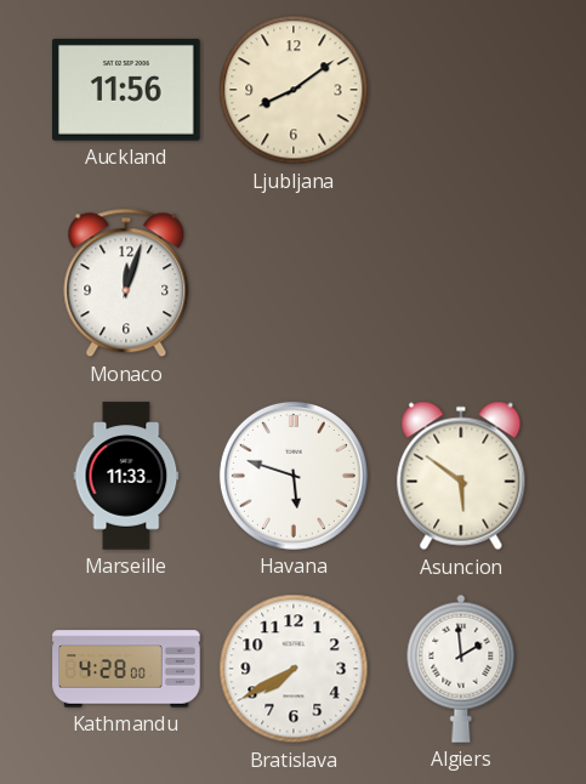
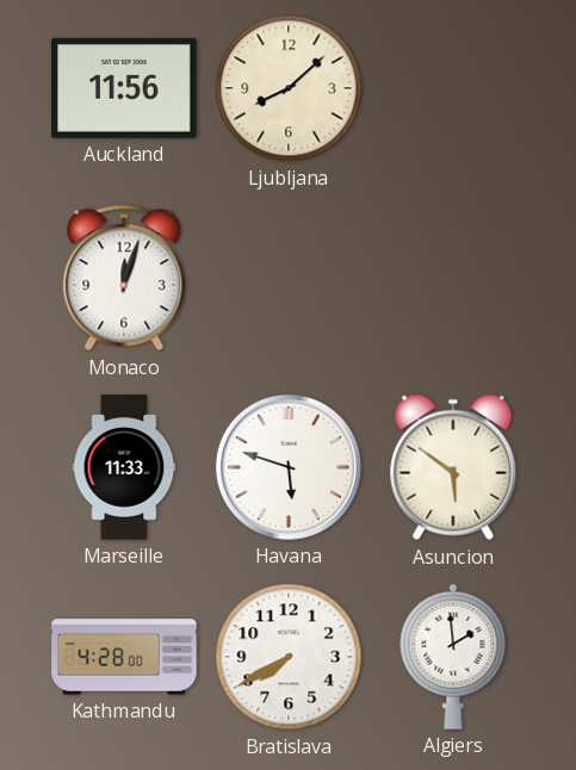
Ljubljana: 8:09 -> 8:08
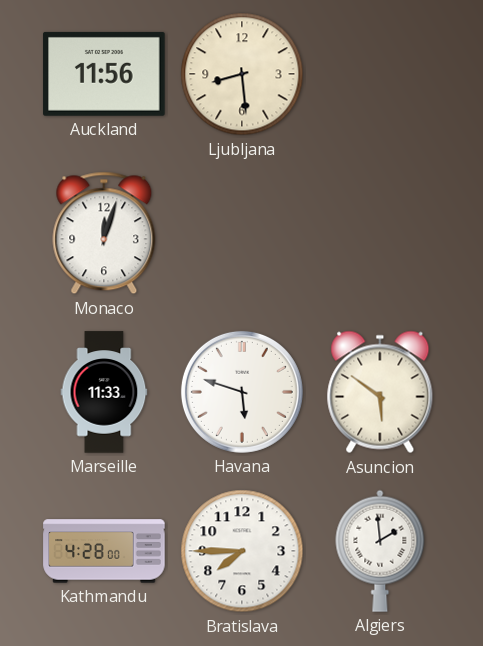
Ljubljana: 8:08 -> 8:29
Bratislava: 7:40 -> 7:45
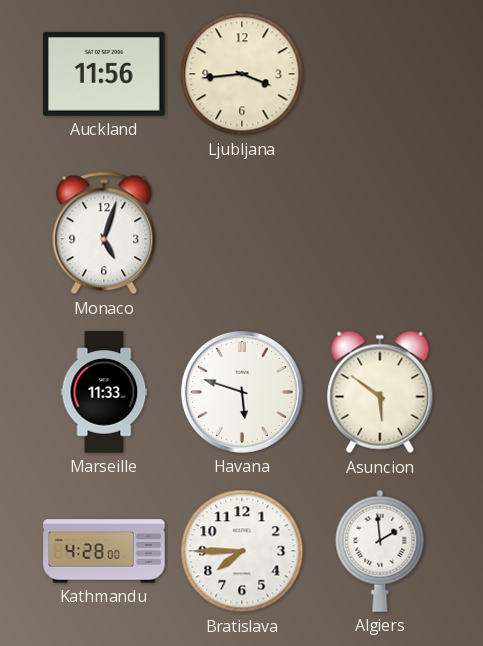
Ljubljana: 8:29 -> 3:44
Monaco: 12:03 -> 5:03
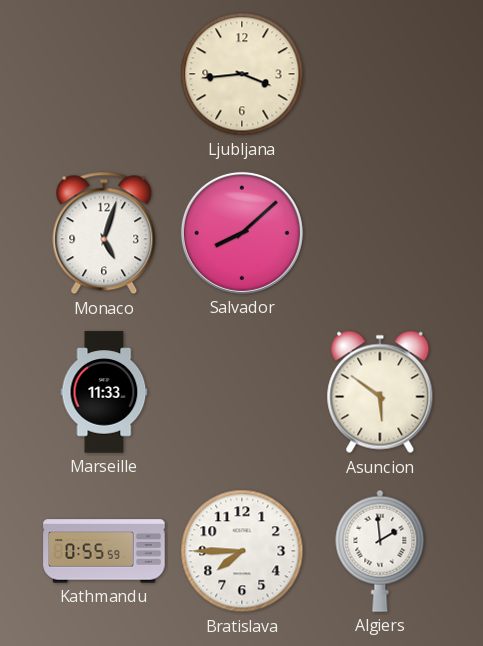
Auckland: 11:56 -> none
Salvador: none -> 8:08
Havana: 5:48 -> none
Kathmandu: 4:28 -> 0:55
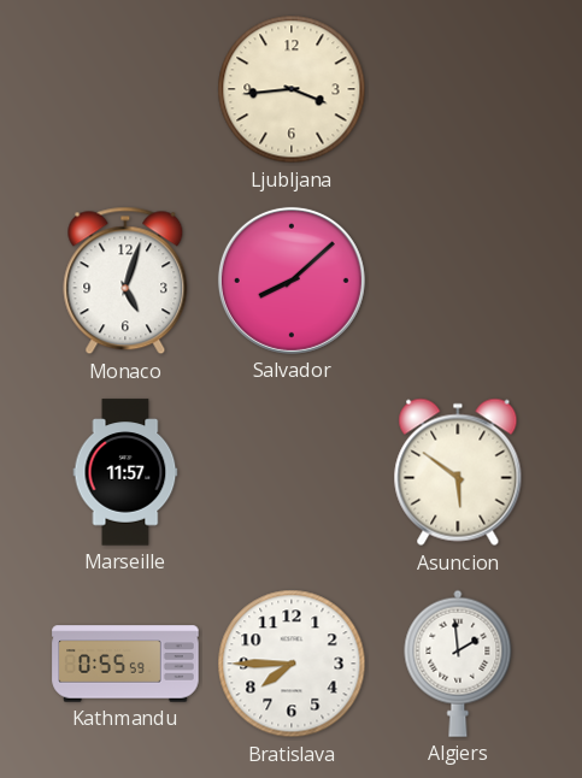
Marseille: 11:33 -> 11:57
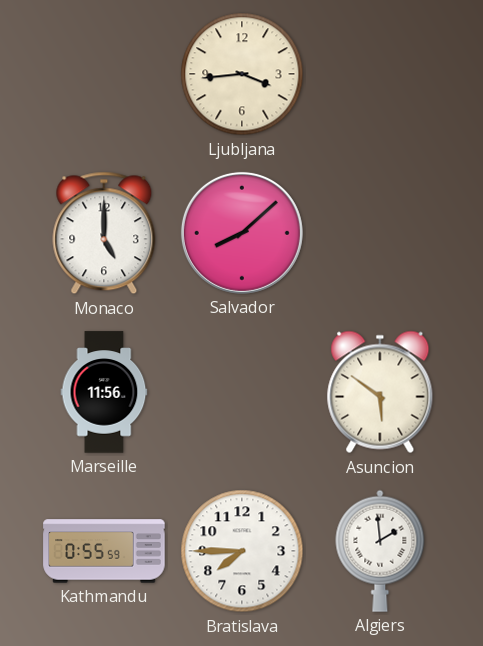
Monaco: 5:03 -> 5:00
Marseille: 11:57 -> 11:56
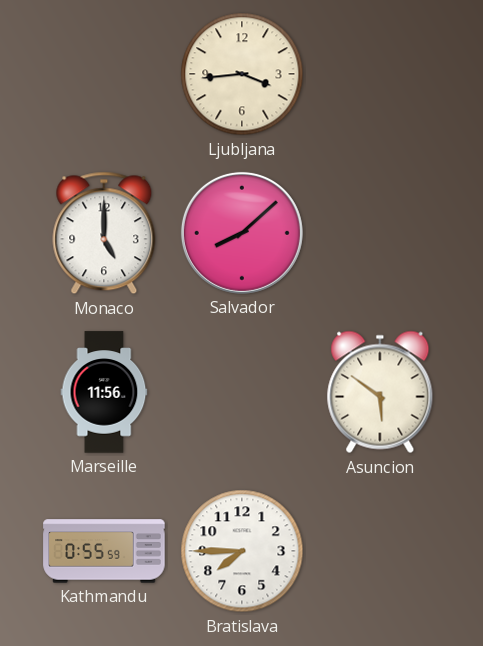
Algiers: 1:59 -> none
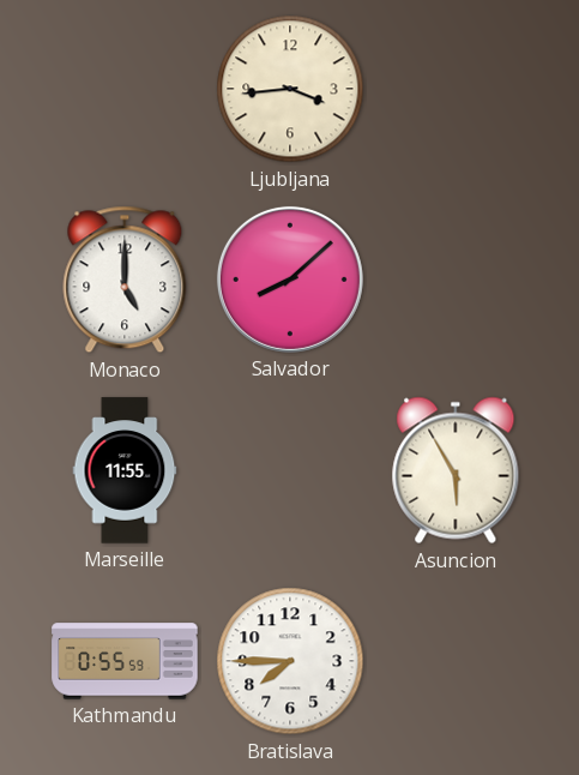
Marseille: 11:56 -> 11:55
Asuncion: 5:51 -> 5:55
